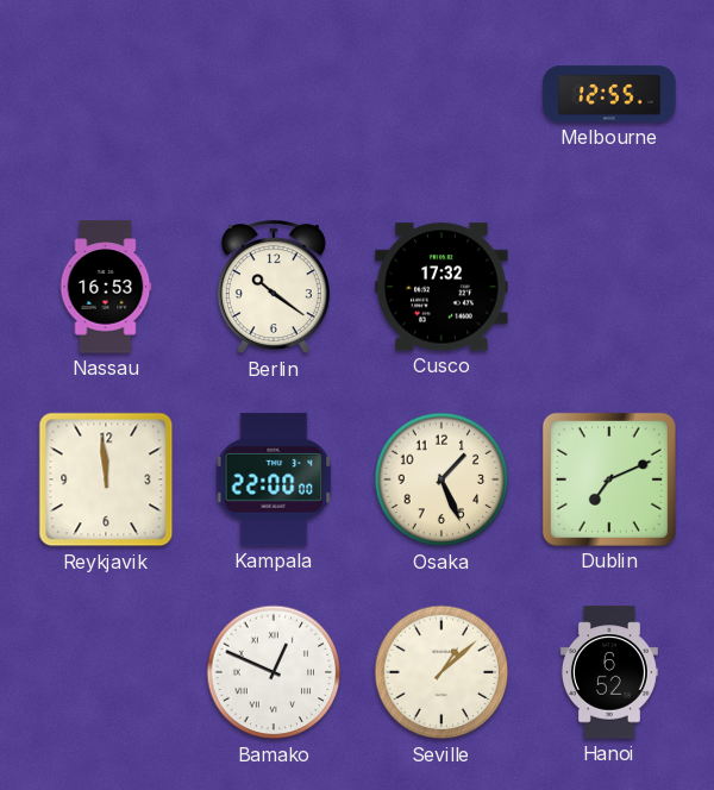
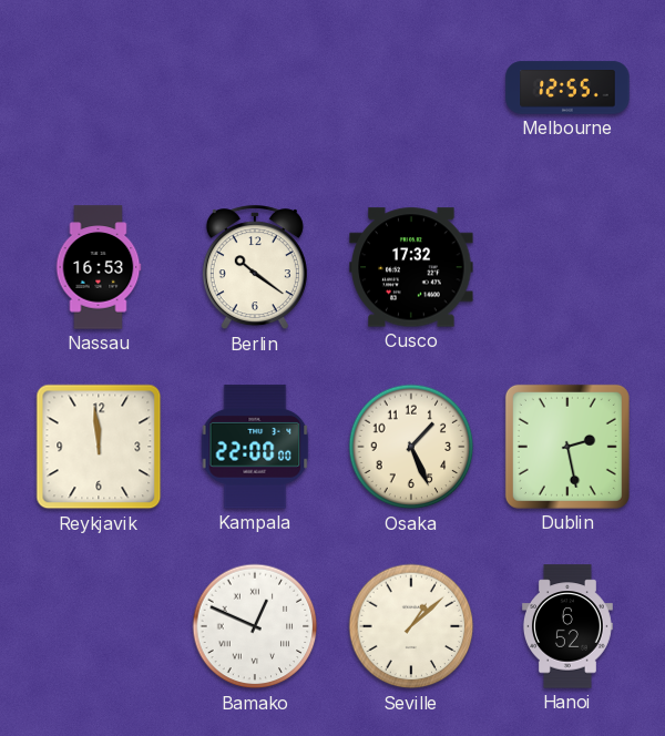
Dublin: 7:11 -> 2:28
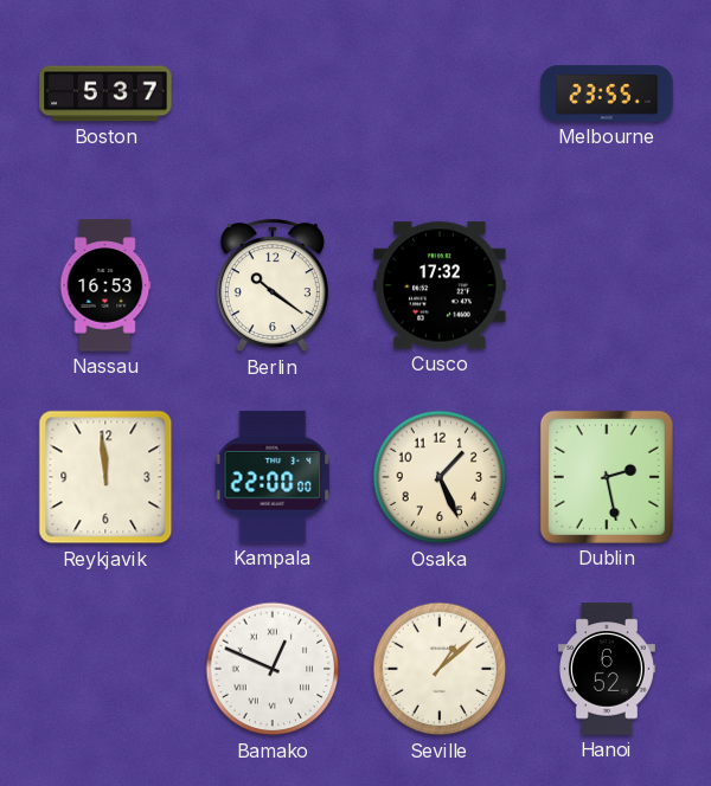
Boston: none -> 5:37
Melbourne: 12:55 -> 23:55
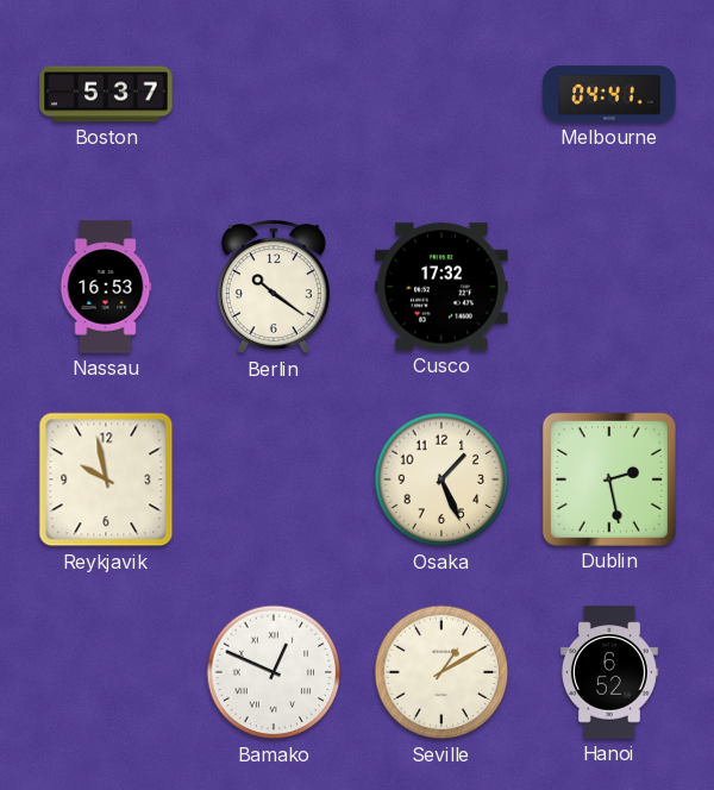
Melbourne: 23:55 -> 04:41
Reykjavik: 11:59 -> 9:58
Kampala: 22:00 -> none
Seville: 1:08 -> 1:10
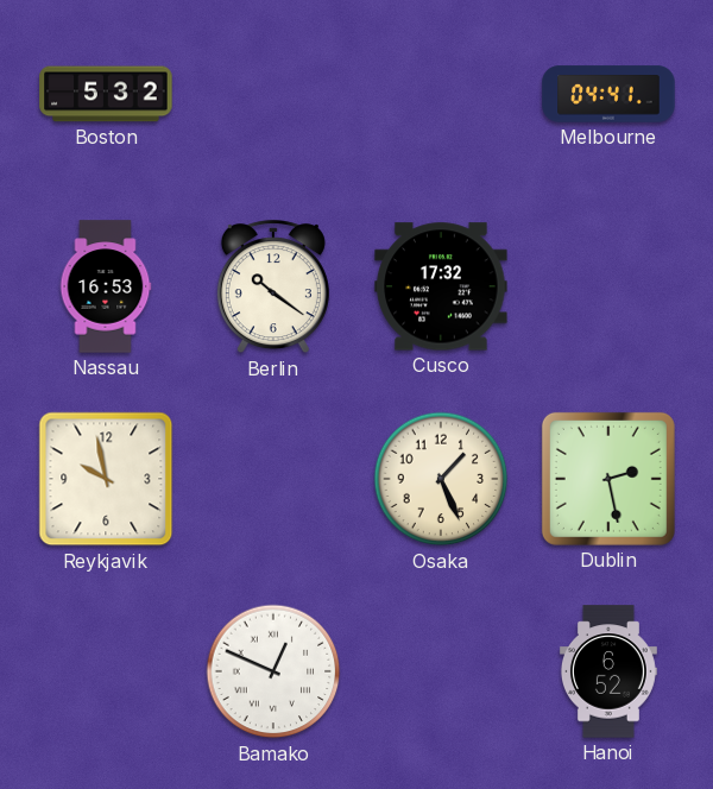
Boston: 5:37 -> 5:32
Seville: 1:10 -> none
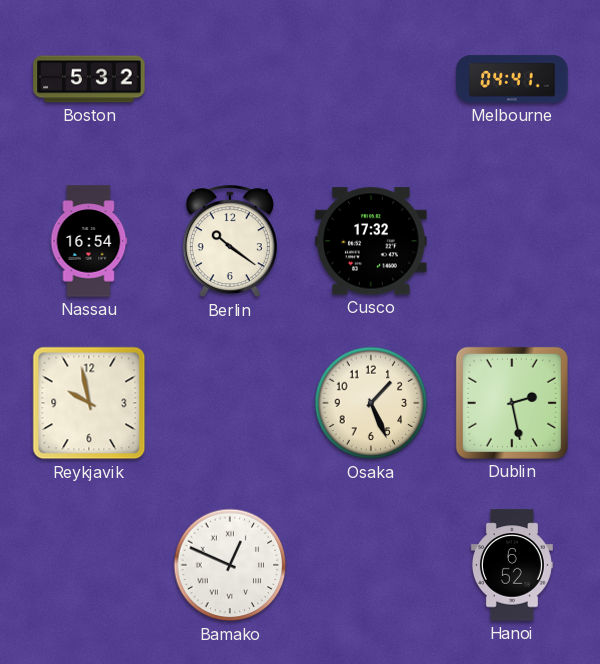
Nassau: 16:53 -> 16:54
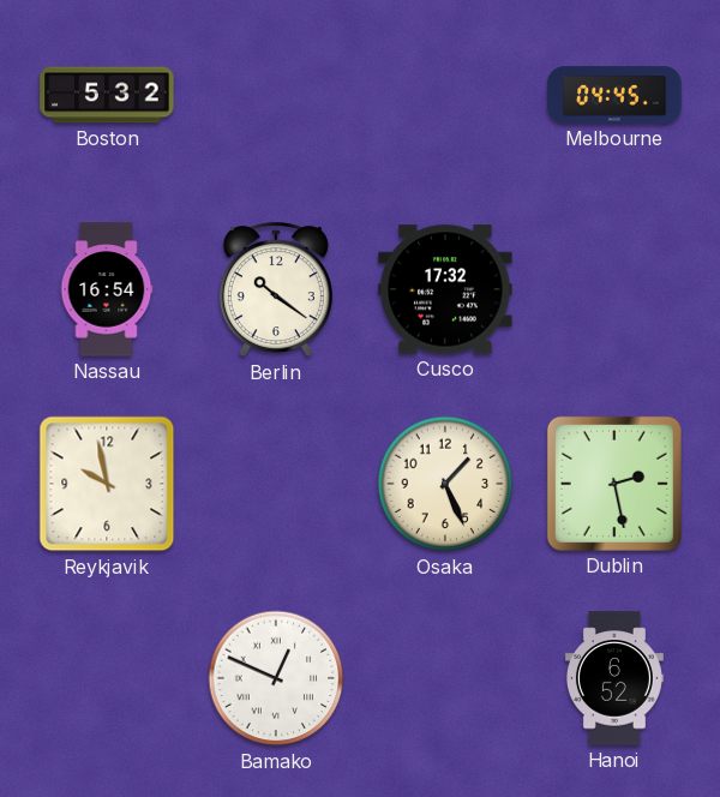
Melbourne: 04:41 -> 04:45
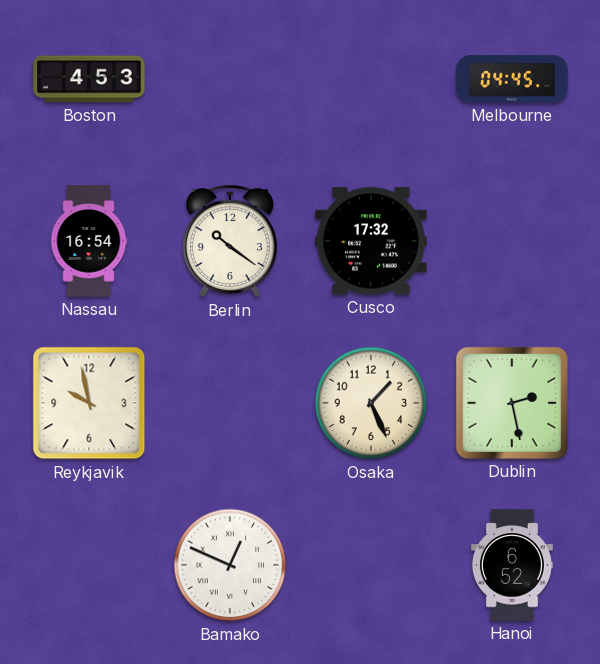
Boston: 5:32 -> 4:53
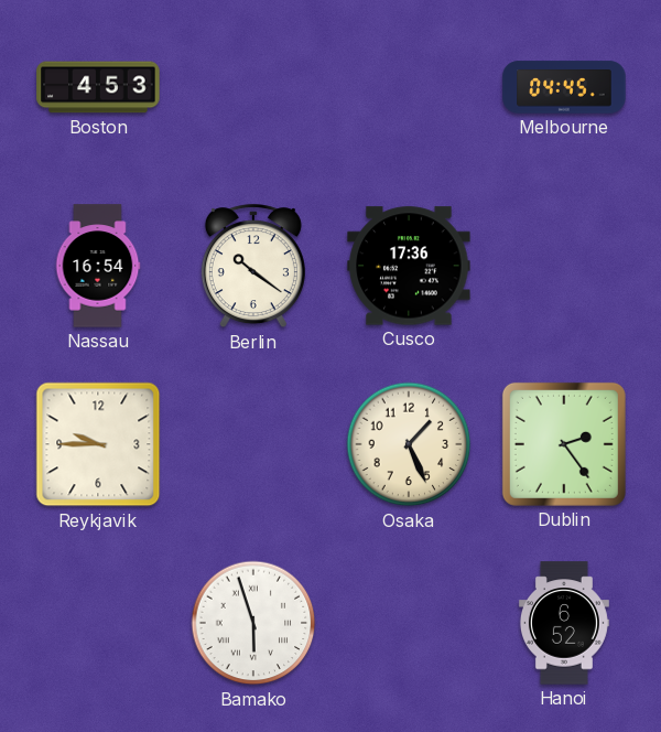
Cusco: 17:32 -> 17:36
Reykjavik: 9:58 -> 9:45
Dublin: 2:28 -> 2:24
Bamako: 12:49 -> 5:57
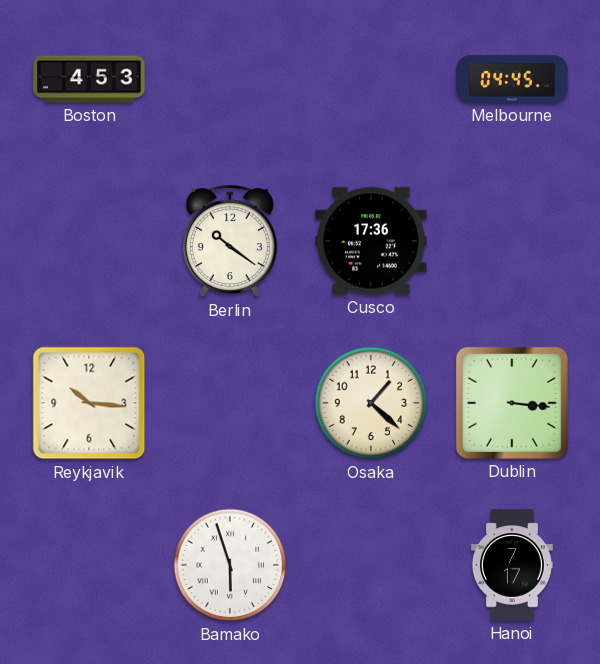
Nassau: 16:54 -> none
Reykjavik: 9:45 -> 10:16
Osaka: 1:26 -> 1:22
Dublin: 2:24 -> 3:16
Hanoi: 6:52 -> 7:17
